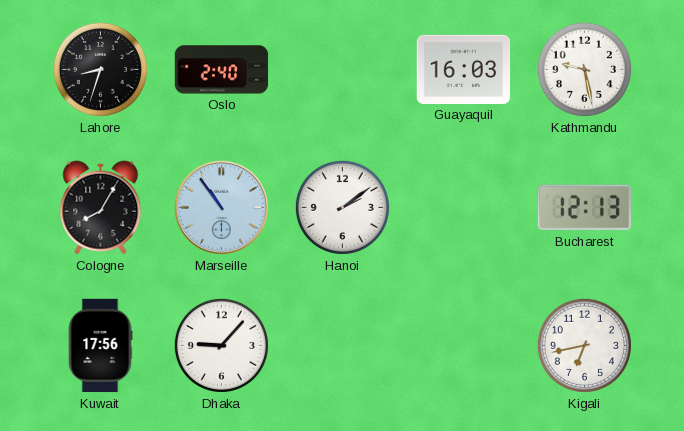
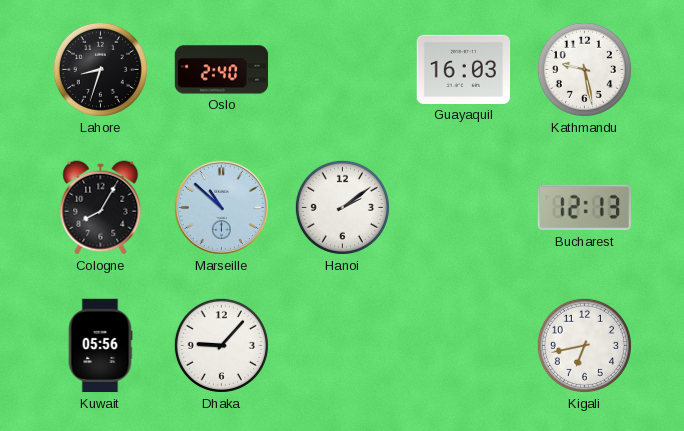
Marseille: 10:54 -> 10:52
Kuwait: 17:56 -> 05:56
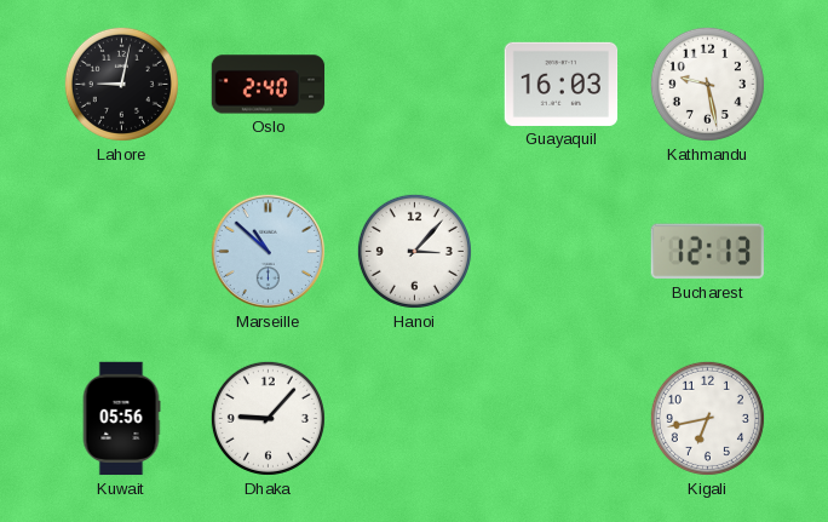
Lahore: 8:33 -> 9:02
Cologne: 8:05 -> none
Hanoi: 2:09 -> 3:07
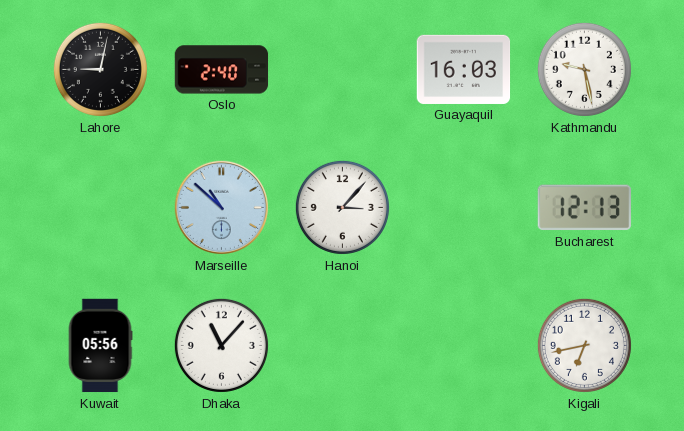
Dhaka: 9:07 -> 11:07
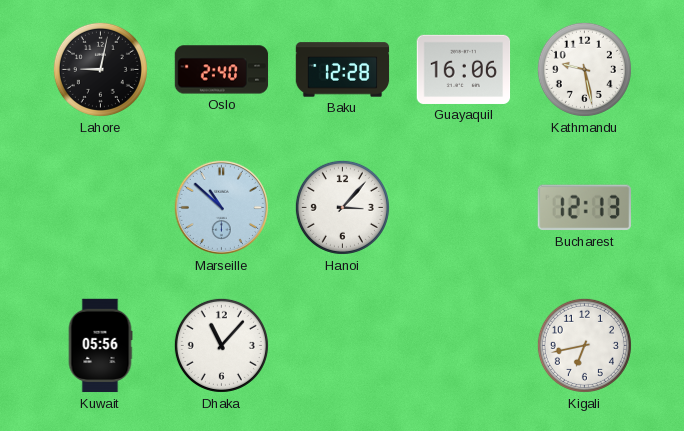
Baku: none -> 12:28
Guayaquil: 16:03 -> 16:06
